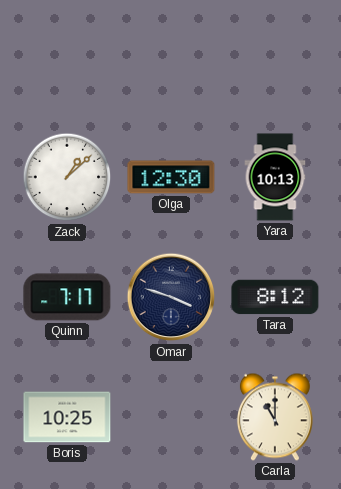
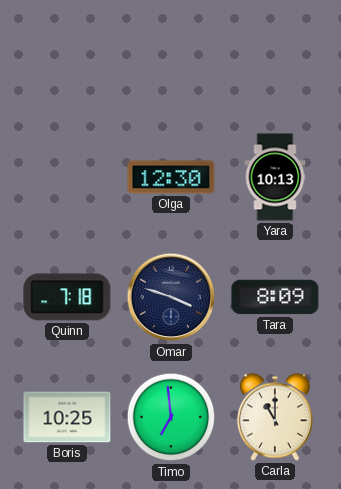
Zack: 1:08 -> none
Quinn: 7:17 -> 7:18
Tara: 8:12 -> 8:09
Timo: none -> 6:59
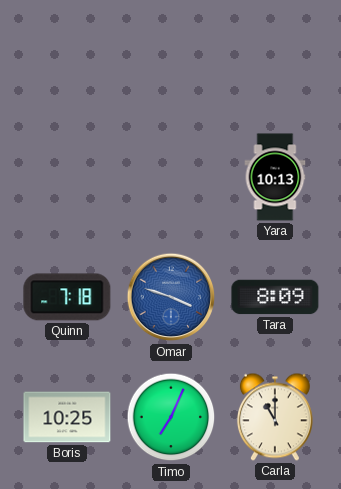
Olga: 12:30 -> none
Omar dial: navy -> blue
Timo: 6:59 -> 7:04
